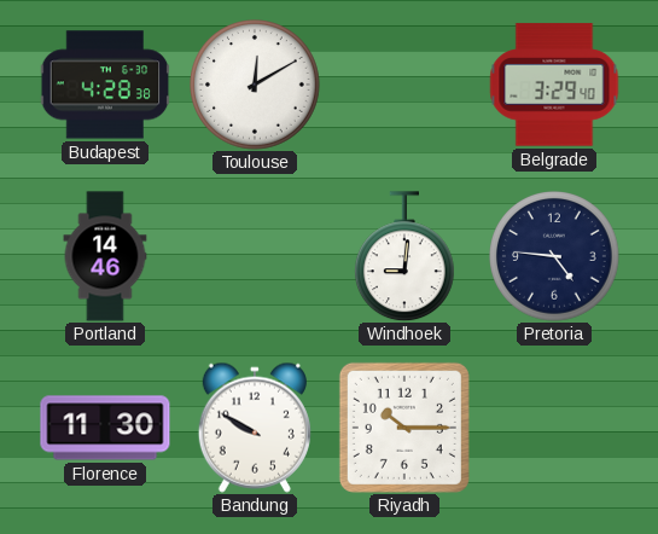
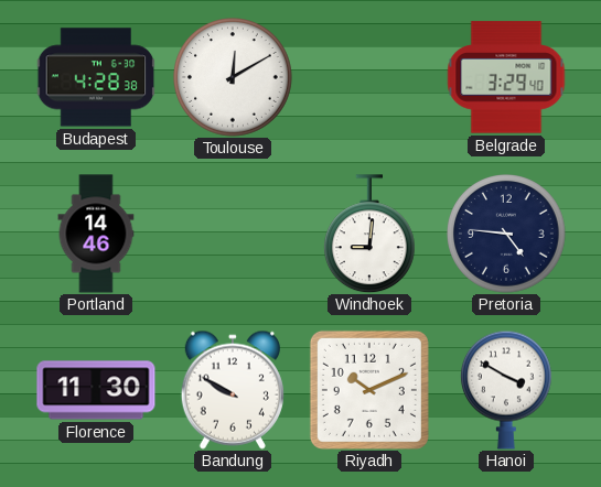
Riyadh: 10:15 -> 10:11
Hanoi: none -> 3:50
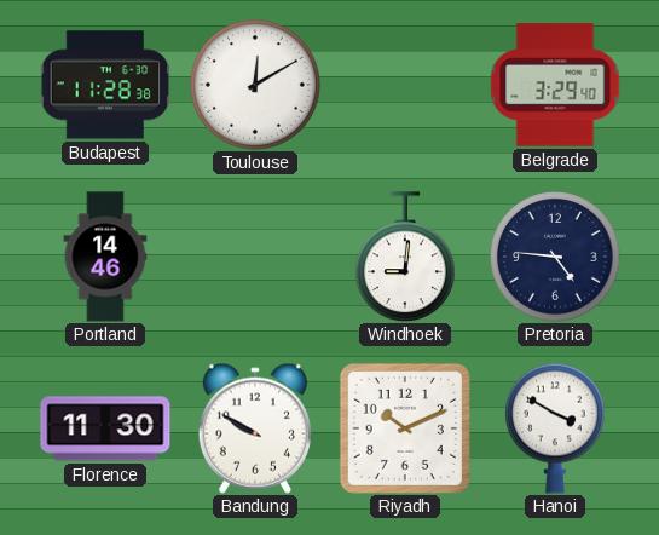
Budapest: 4:28 -> 11:28
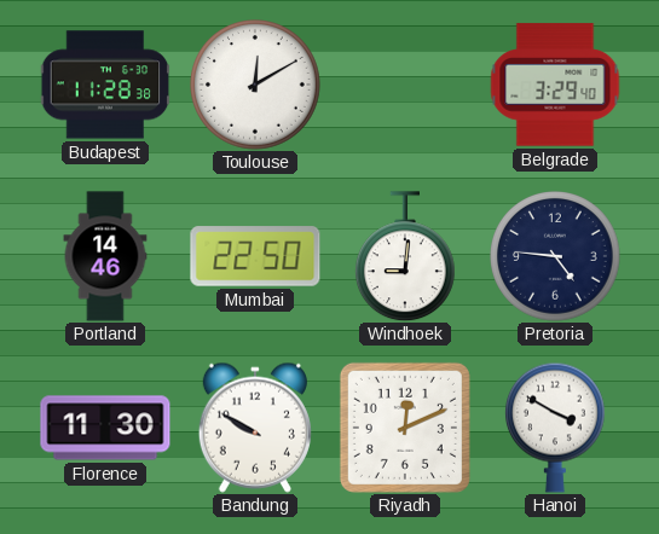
Mumbai: none -> 22:50
Riyadh: 10:11 -> 12:11
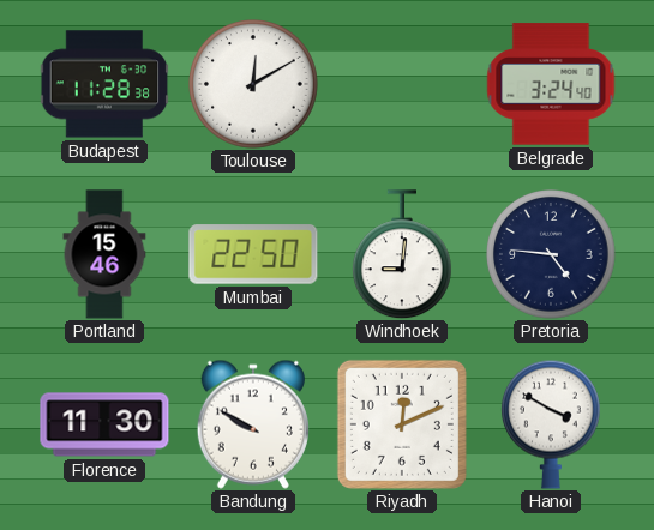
Belgrade: 3:29 -> 3:24
Portland: 14:46 -> 15:46
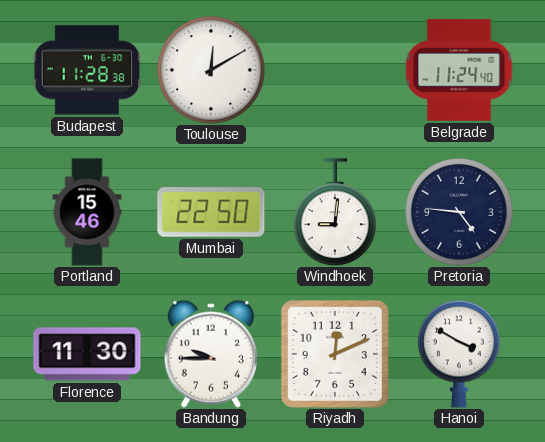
Belgrade: 3:24 -> 11:24
Bandung: 9:50 -> 9:45
